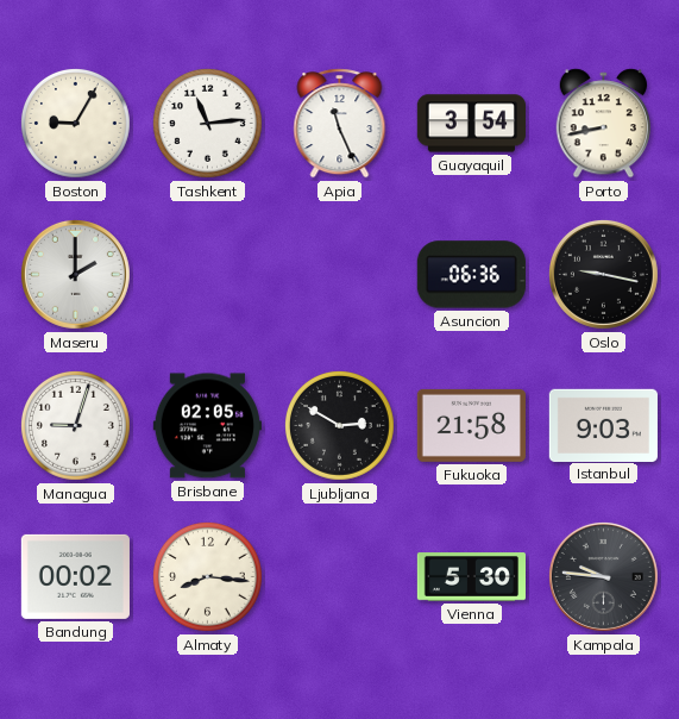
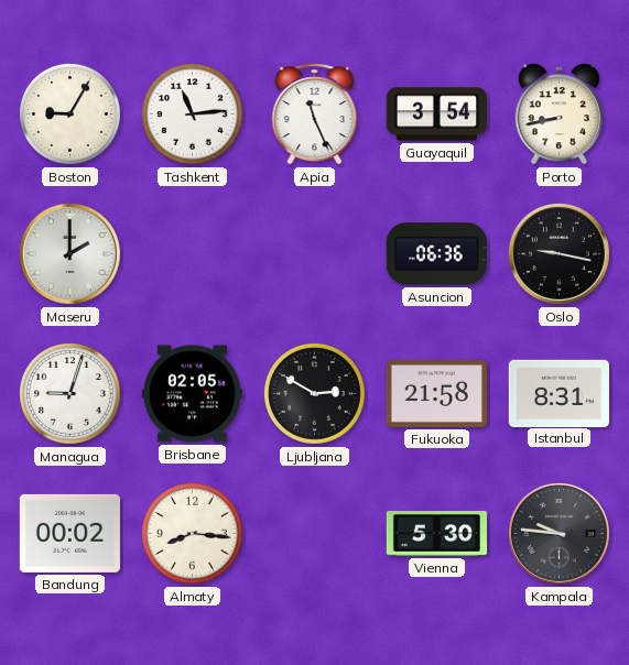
Istanbul: 9:03 -> 8:31
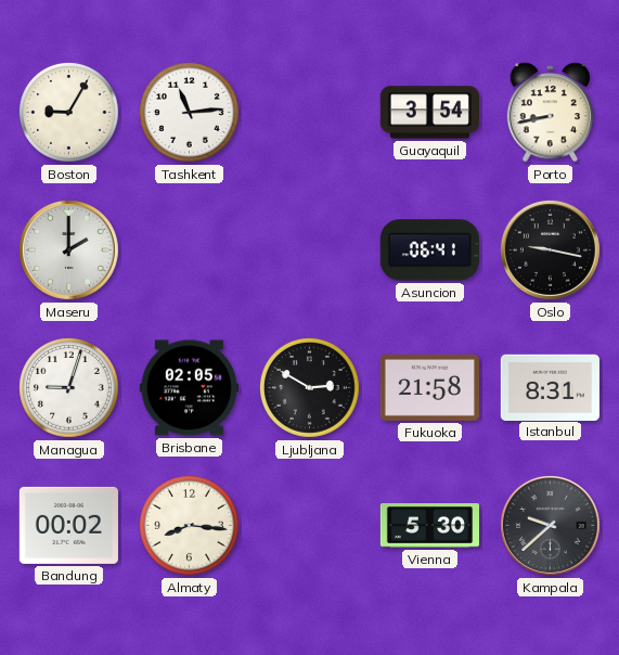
Apia: 11:26 -> none
Asuncion: 06:36 -> 06:41
Kampala: 9:46 -> 9:38
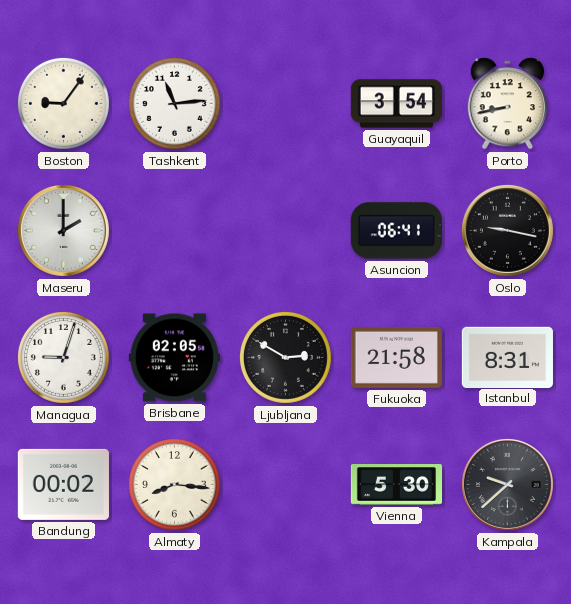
Boston: 9:05 -> 9:06
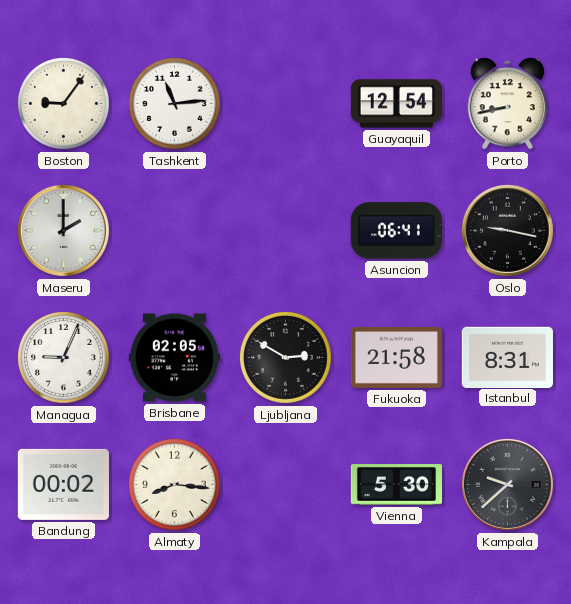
Guayaquil: 3:54 -> 12:54
Managua: 9:03 -> 9:04
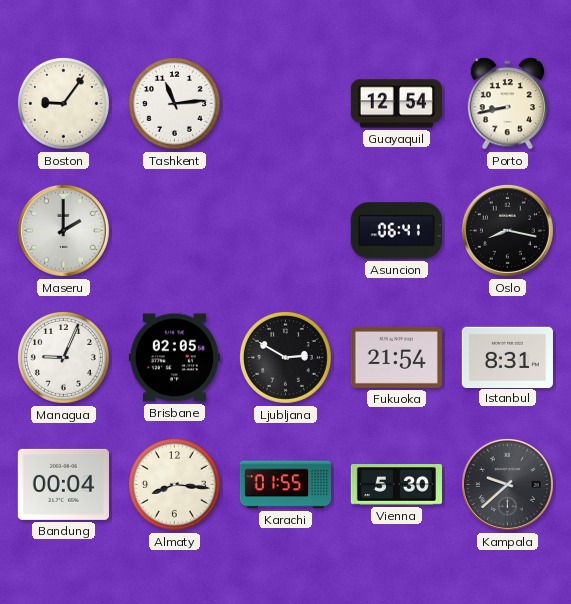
Oslo: 9:17 -> 8:17
Fukuoka: 21:58 -> 21:54
Bandung: 00:02 -> 00:04
Karachi: none -> 01:55
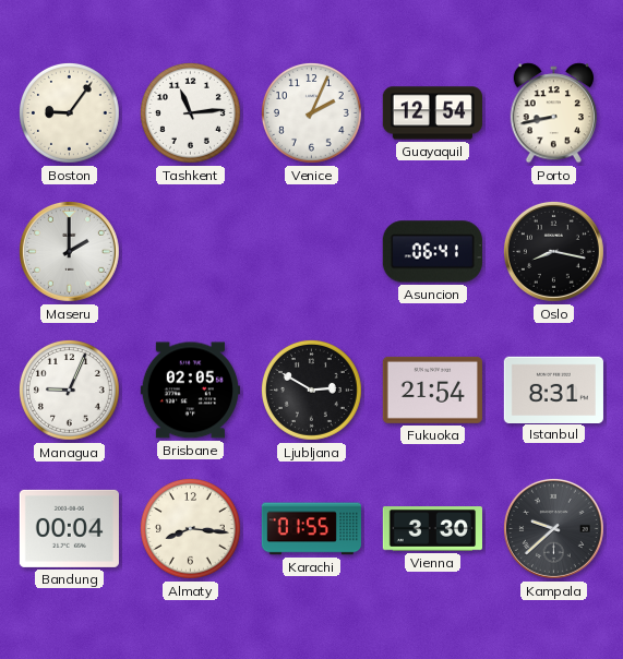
Venice: none -> 2:04
Vienna: 5:30 -> 3:30
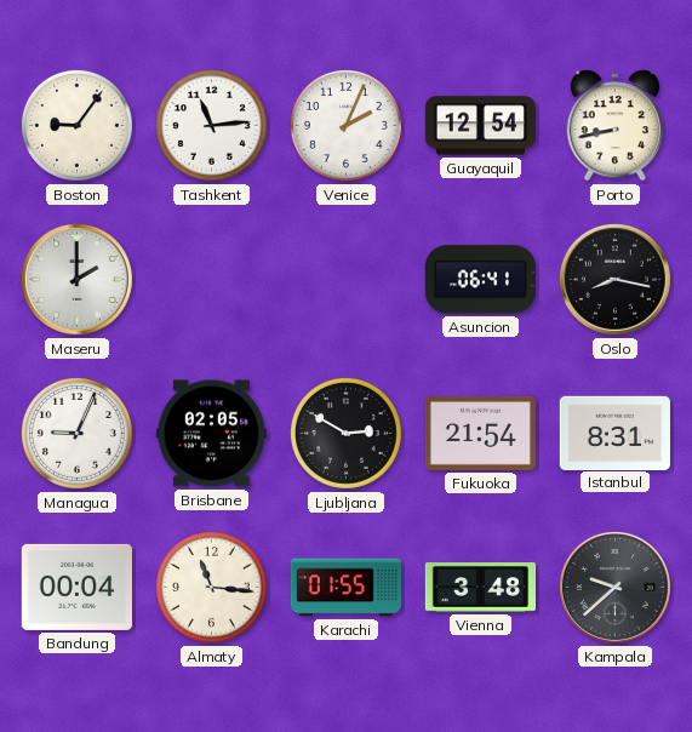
Almaty: 8:16 -> 11:16
Vienna: 3:30 -> 3:48
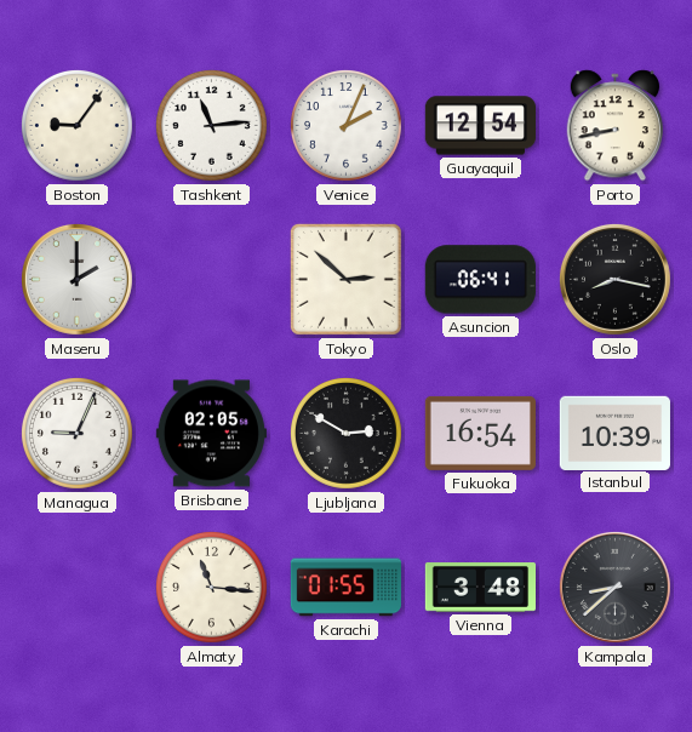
Tokyo: none -> 2:52
Fukuoka: 21:54 -> 16:54
Istanbul: 8:31 -> 10:39
Bandung: 00:04 -> none
Kampala: 9:38 -> 8:38
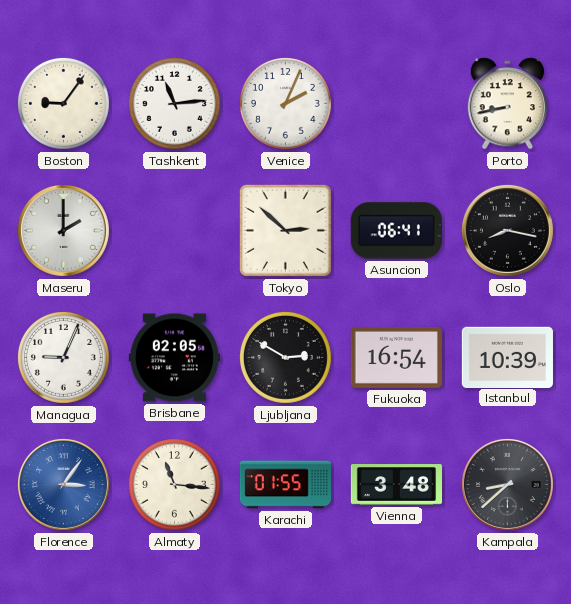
Guayaquil: 12:54 -> none
Florence: none -> 3:06
